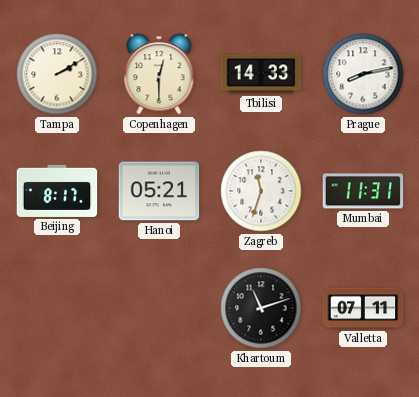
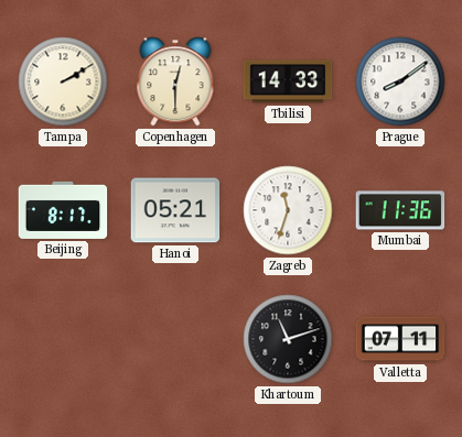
Prague: 8:13 -> 8:09
Mumbai: 11:31 -> 11:36
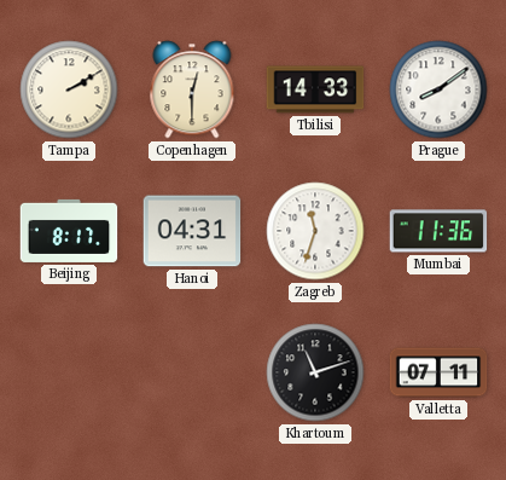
Hanoi: 05:21 -> 04:31
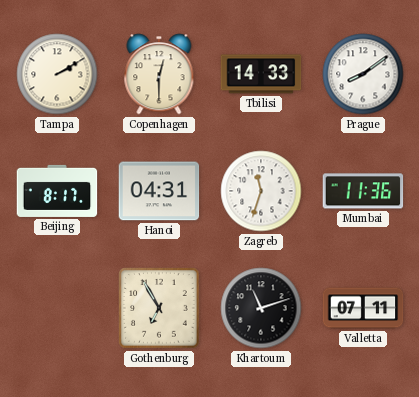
Gothenburg: none -> 6:55
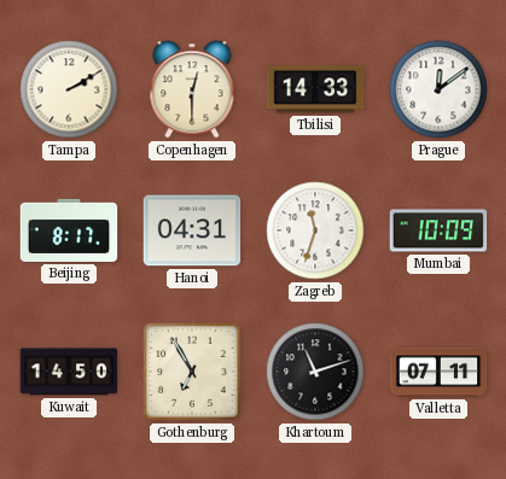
Prague: 8:09 -> 12:09
Mumbai: 11:36 -> 10:09
Kuwait: none -> 14:50
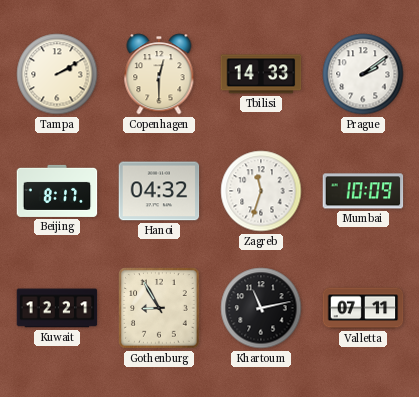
Prague: 12:09 -> 2:09
Hanoi: 04:31 -> 04:32
Kuwait: 14:50 -> 12:21
Gothenburg: 6:55 -> 8:55
Khartoum: 11:12 -> 11:13
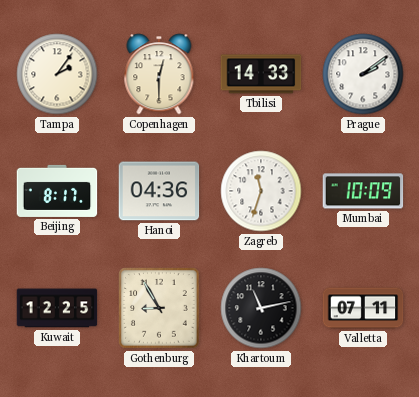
Tampa: 2:10 -> 2:06
Hanoi: 04:32 -> 04:36
Kuwait: 12:21 -> 12:25
